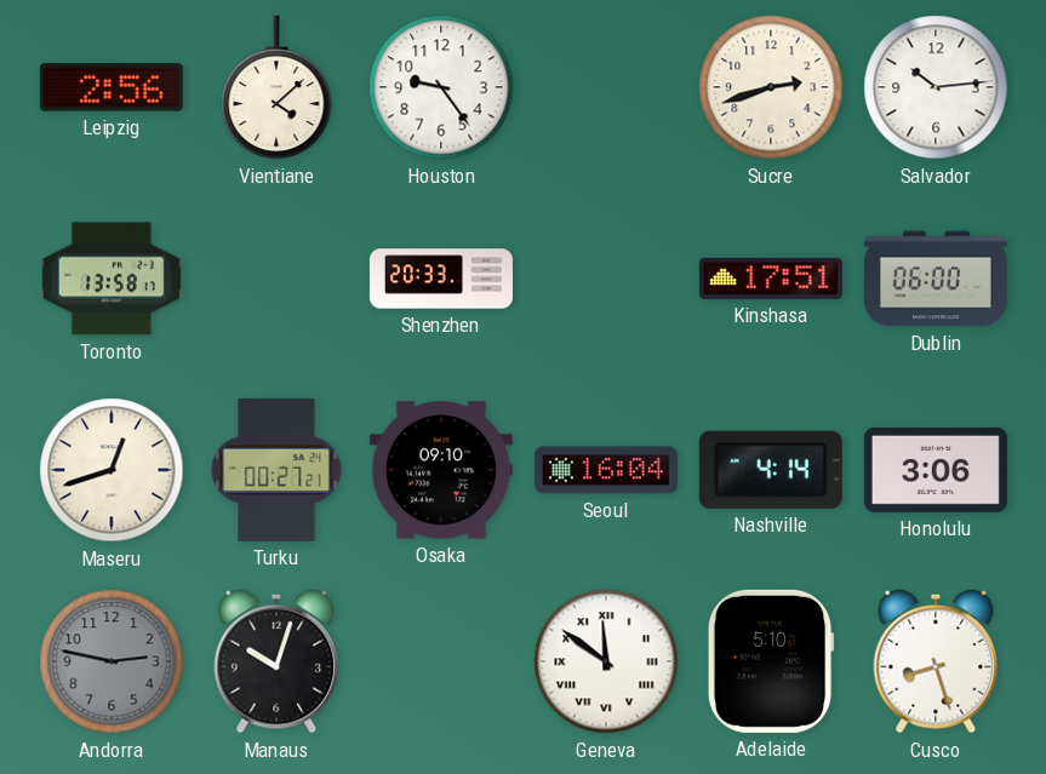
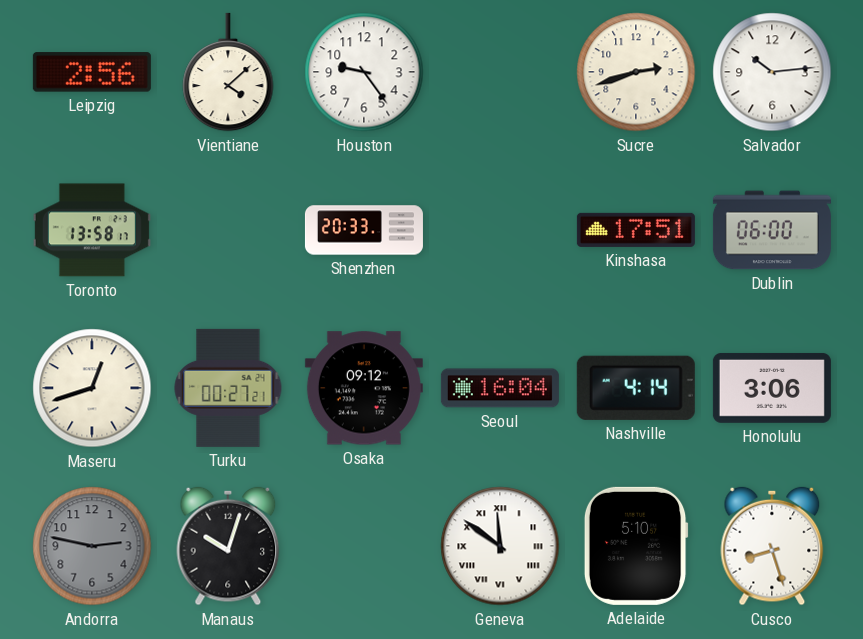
Osaka: 09:10 -> 09:12
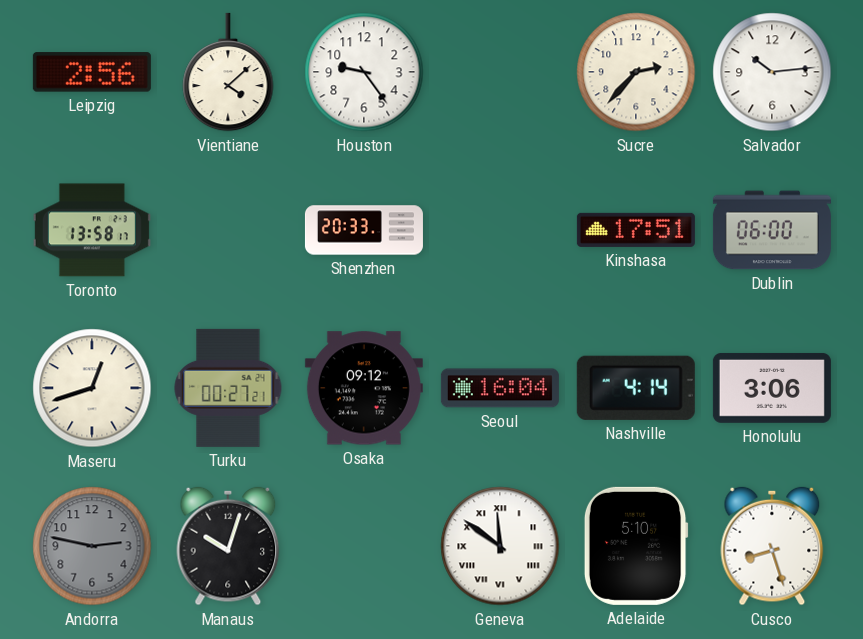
Sucre: 2:42 -> 2:37
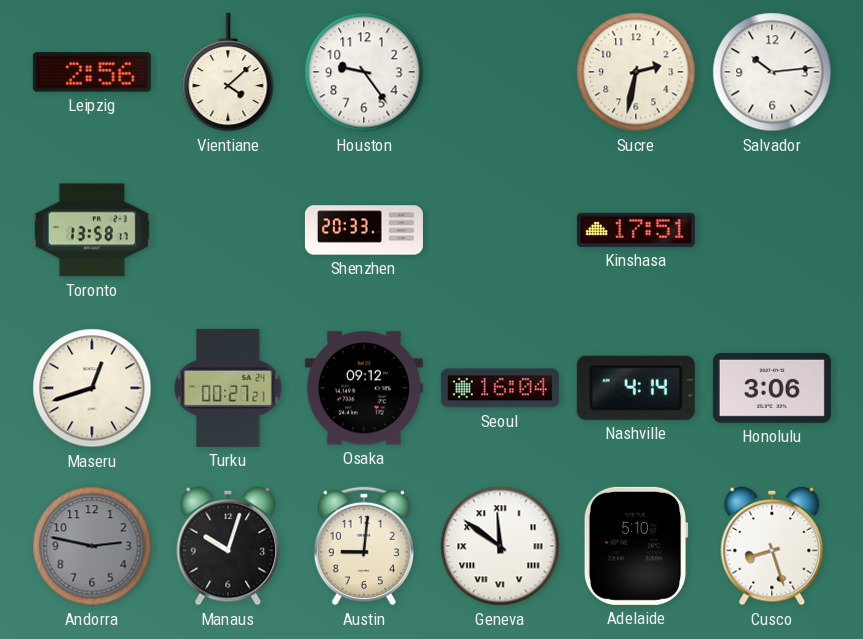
Sucre: 2:37 -> 2:32
Dublin: 06:00 -> none
Austin: none -> 9:01
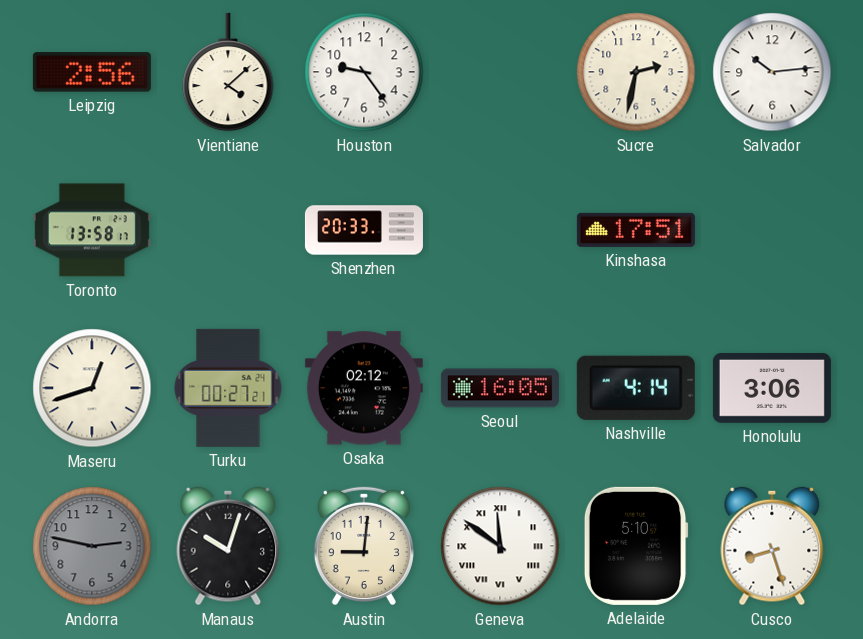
Osaka: 09:12 -> 02:12
Seoul: 16:04 -> 16:05
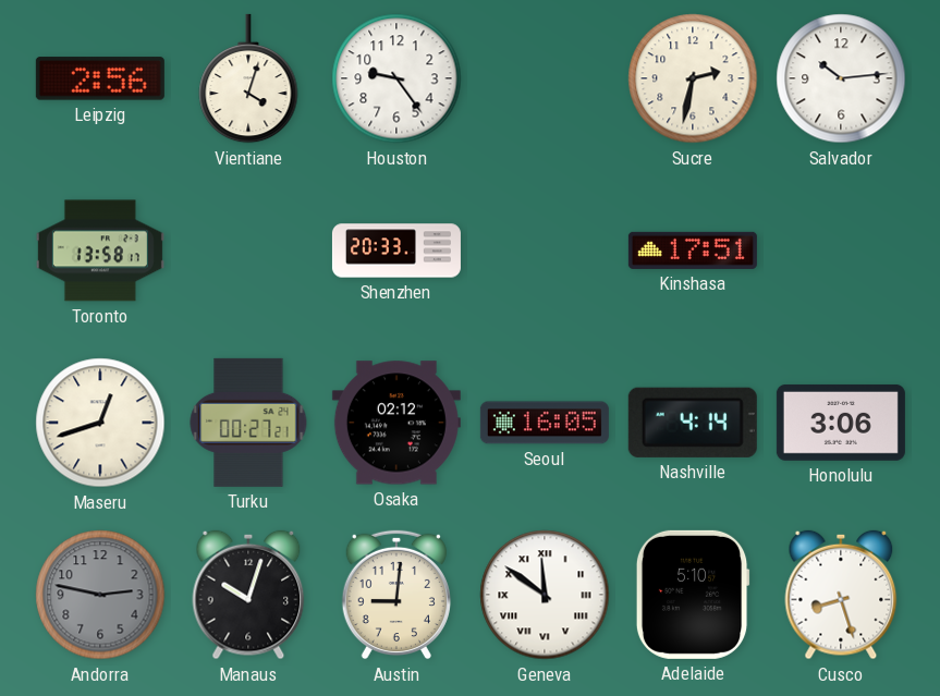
Vientiane: 4:08 -> 4:03
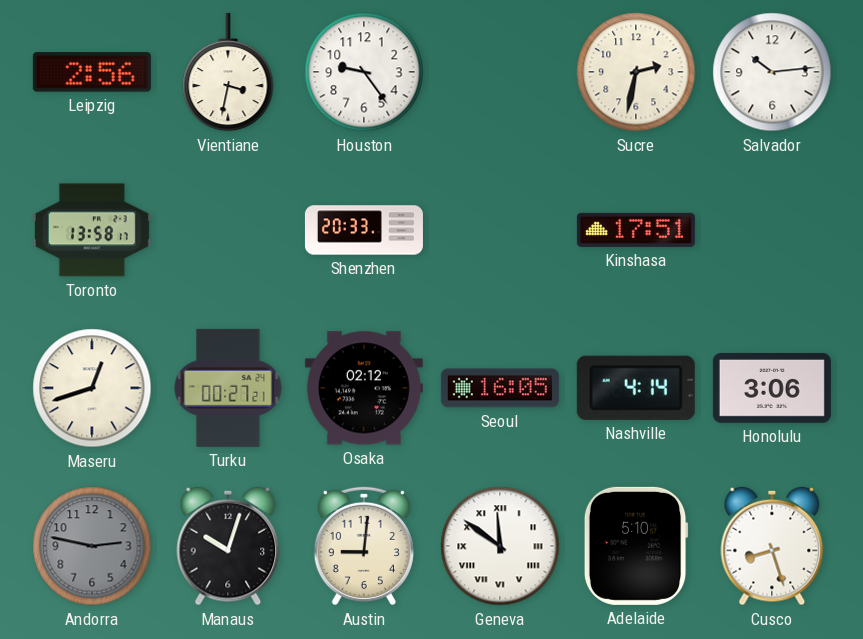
Vientiane: 4:03 -> 3:32
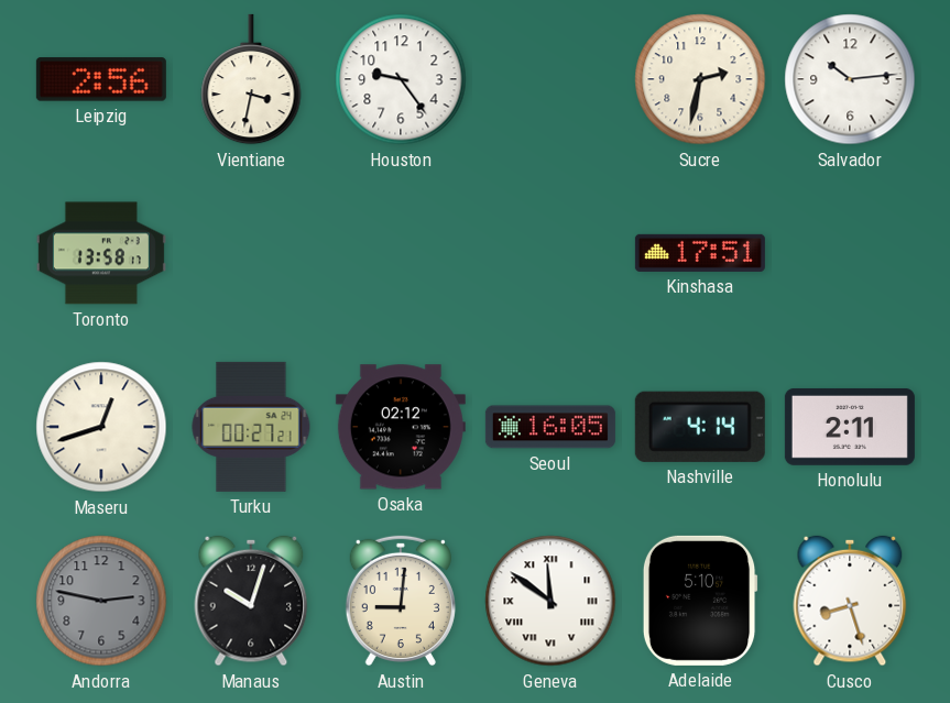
Shenzhen: 20:33 -> none
Honolulu: 3:06 -> 2:11
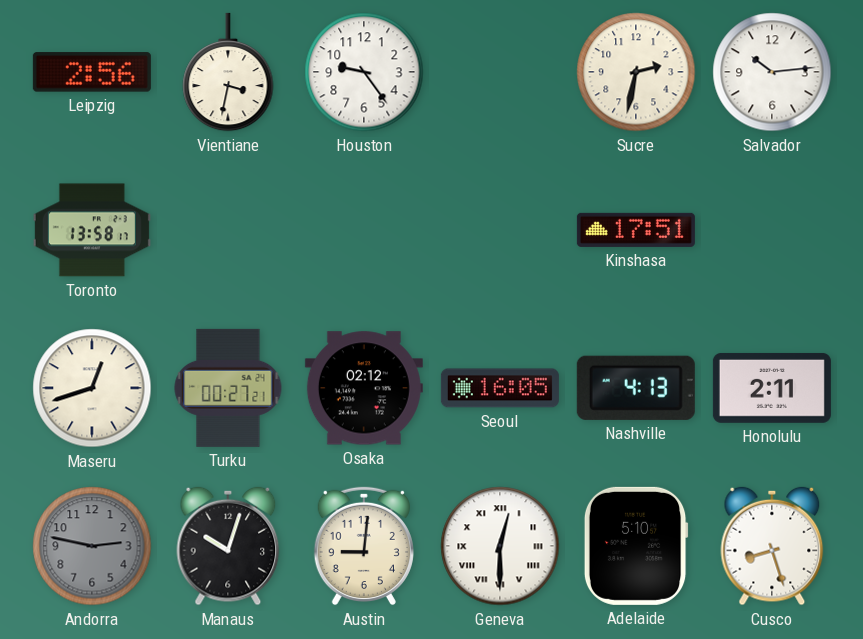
Nashville: 4:14 -> 4:13
Geneva: 11:51 -> 12:30
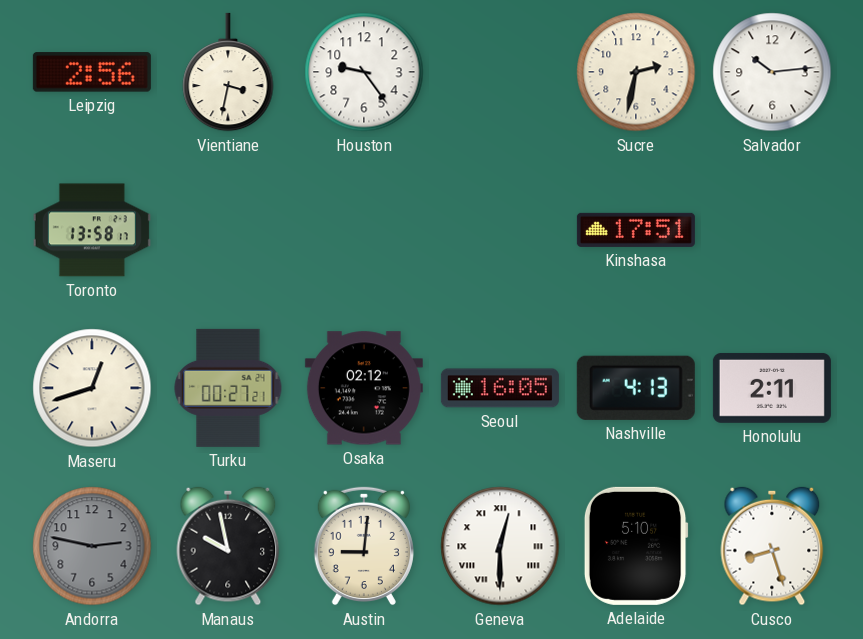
Manaus: 10:03 -> 9:58
